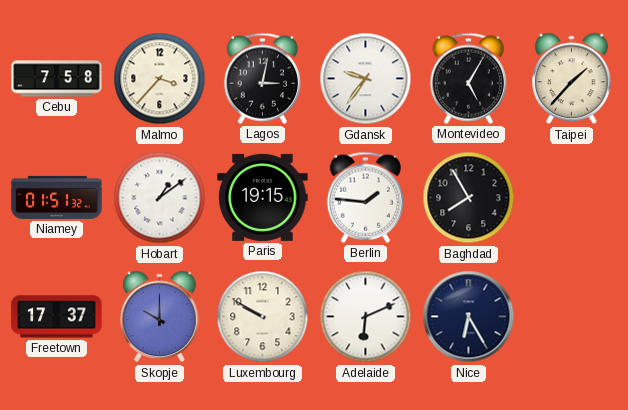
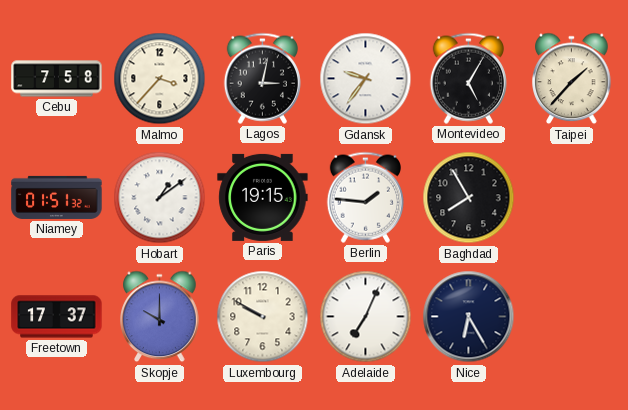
Adelaide: 6:11 -> 7:04
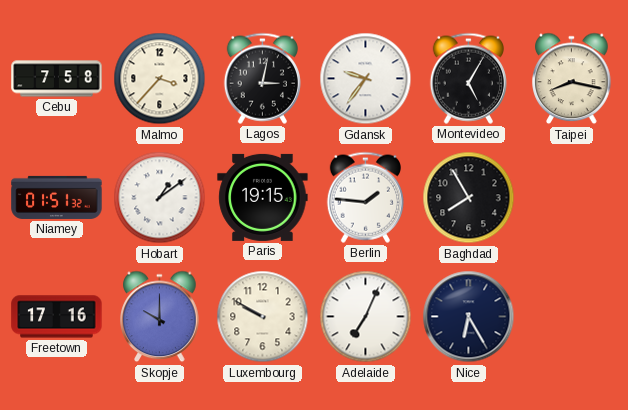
Taipei: 1:37 -> 8:17
Freetown: 17:37 -> 17:16
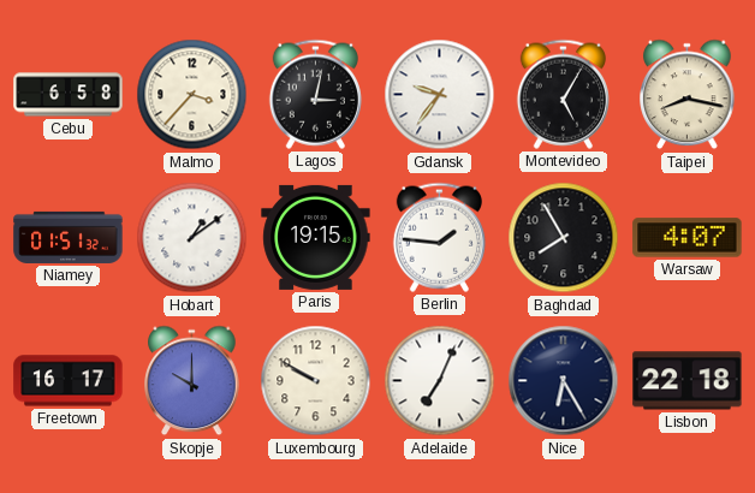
Cebu: 7:58 -> 6:58
Warsaw: none -> 4:07
Freetown: 17:16 -> 16:17
Lisbon: none -> 22:18
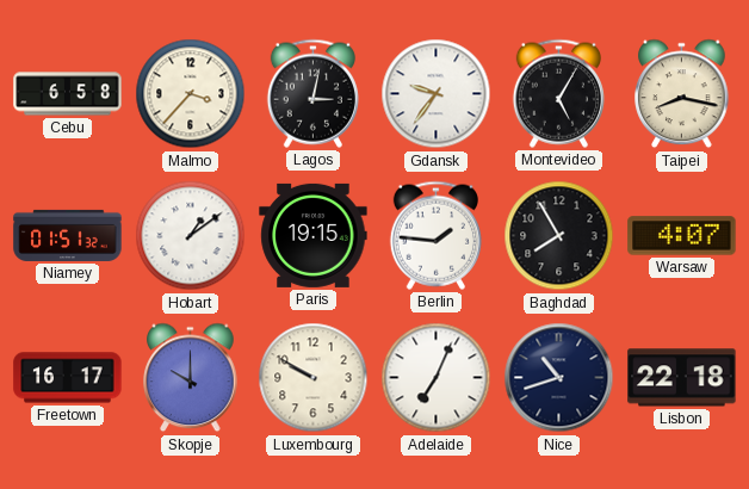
Nice: 6:25 -> 10:42
